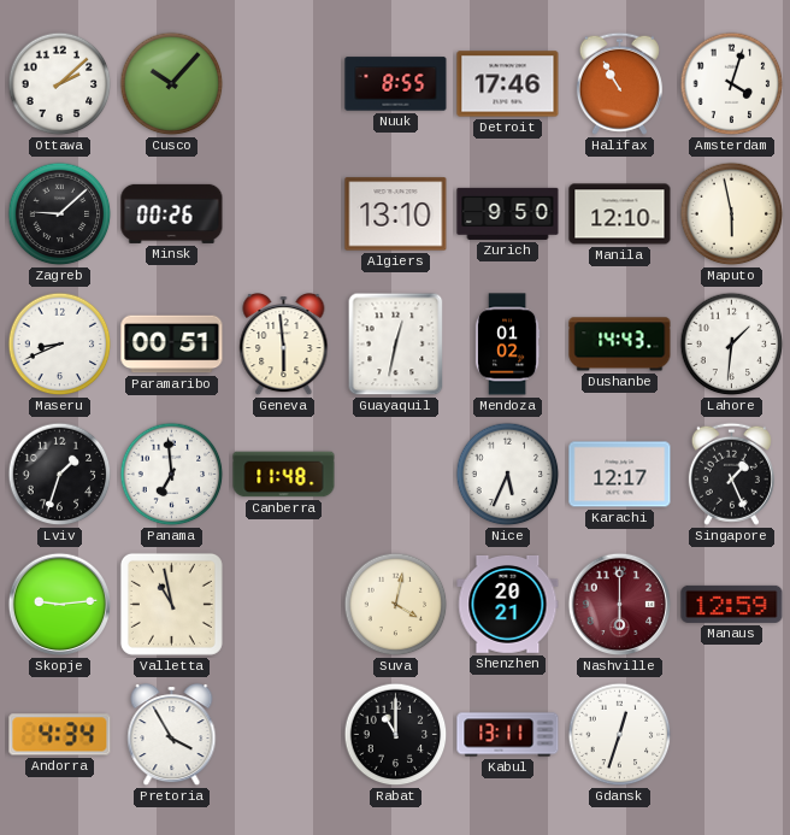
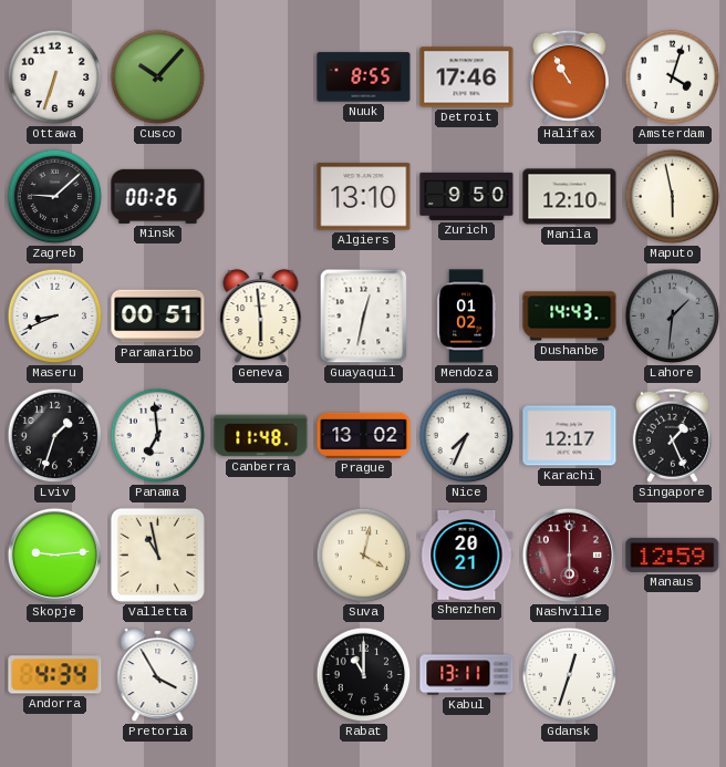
Ottawa: 2:08 -> 6:33
Lahore dial: white -> grey
Prague: none -> 13:02
Nice: 5:34 -> 7:34
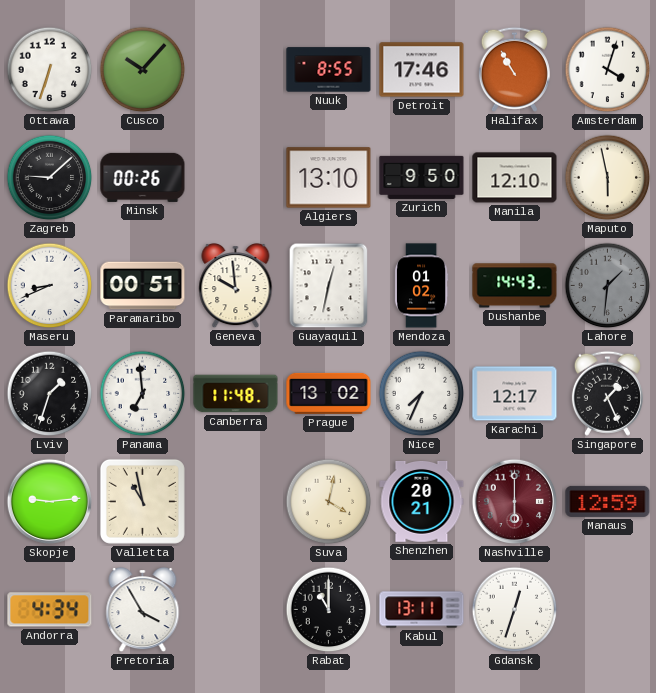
Geneva: 5:59 -> 9:59
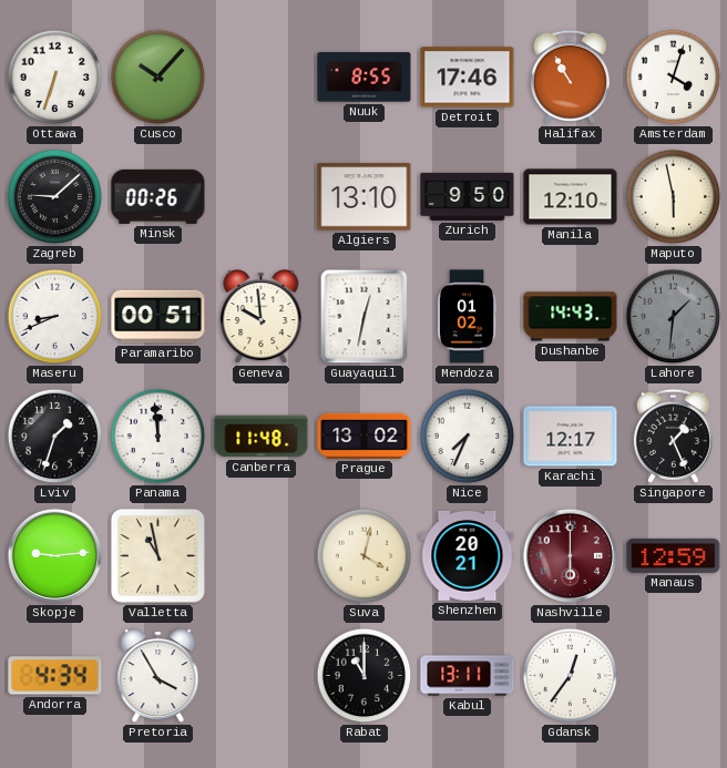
Panama: 6:59 -> 11:59
Gdansk: 12:33 -> 12:36
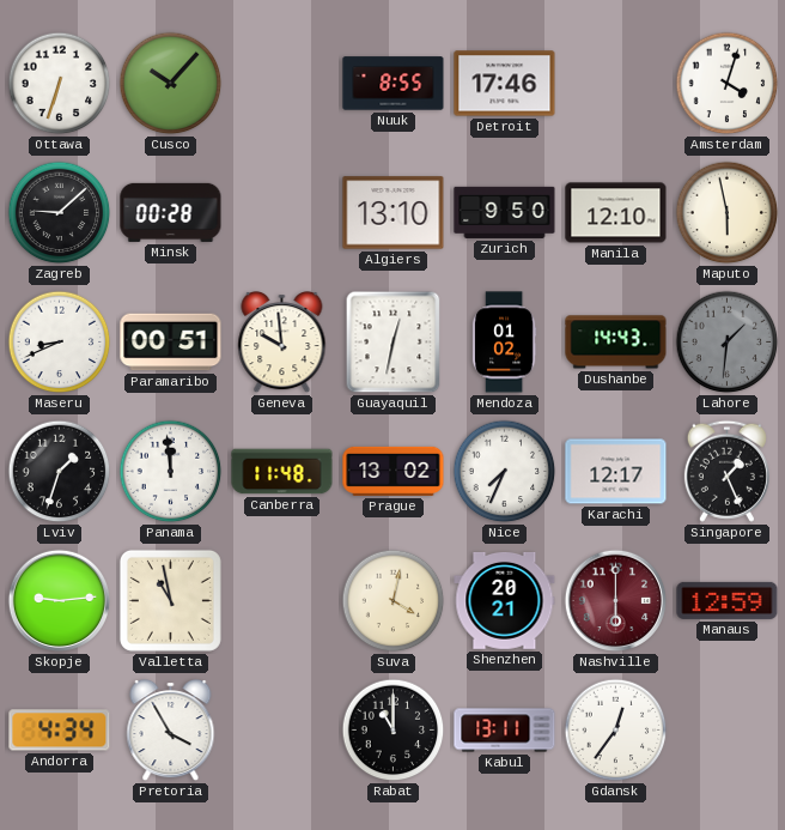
Halifax: 10:55 -> none
Minsk: 00:26 -> 00:28
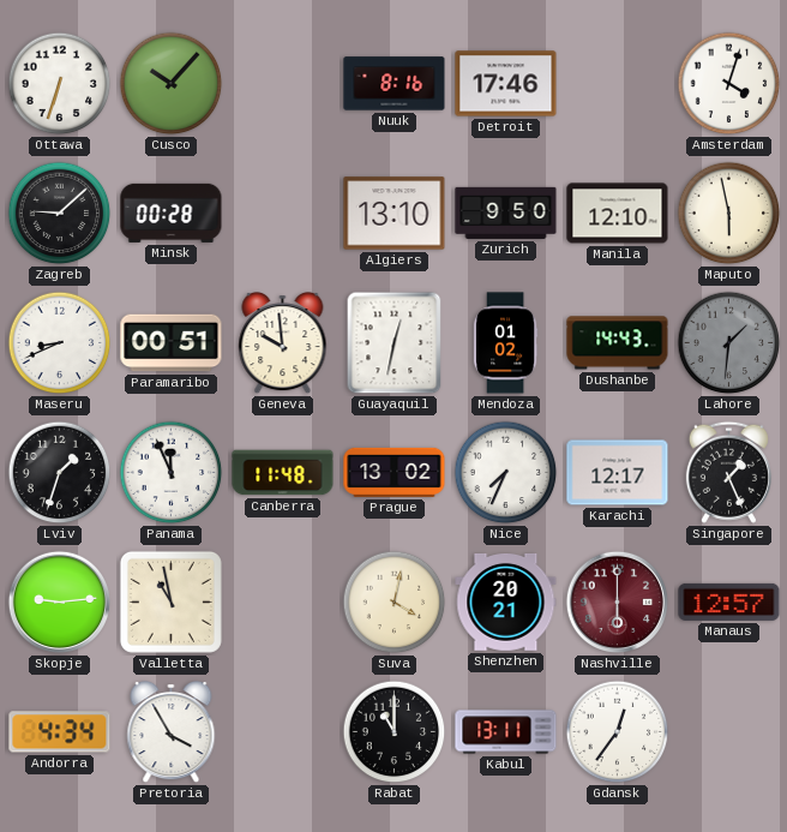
Nuuk: 8:55 -> 8:16
Panama: 11:59 -> 11:56
Manaus: 12:59 -> 12:57
